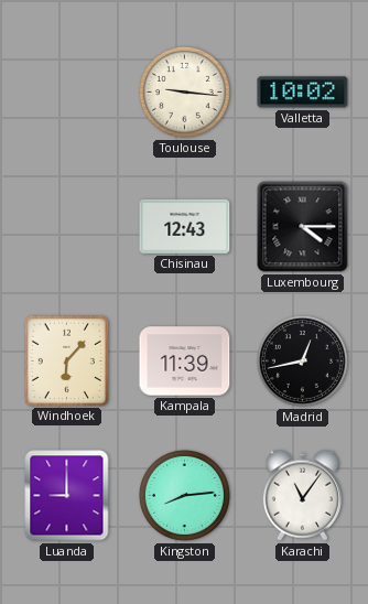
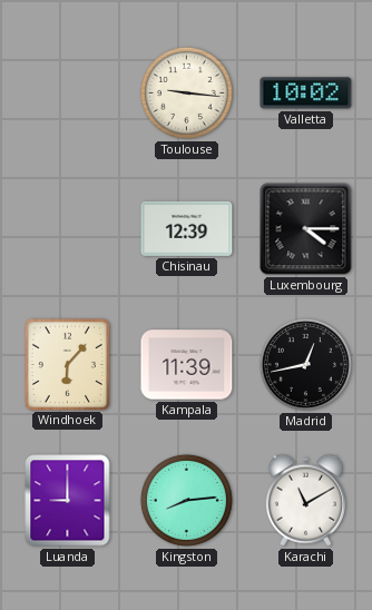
Chisinau: 12:43 -> 12:39
Karachi: 11:06 -> 11:10
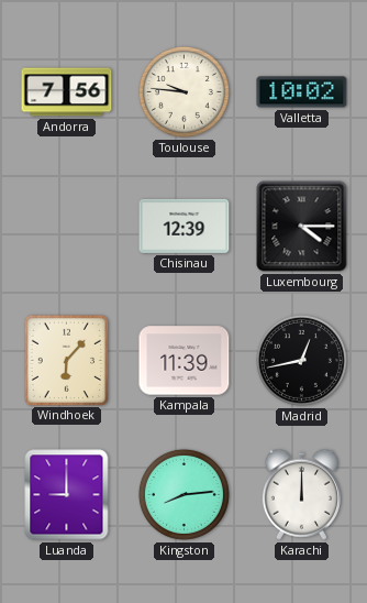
Andorra: none -> 7:56
Toulouse: 9:16 -> 9:46
Karachi: 11:10 -> 12:00
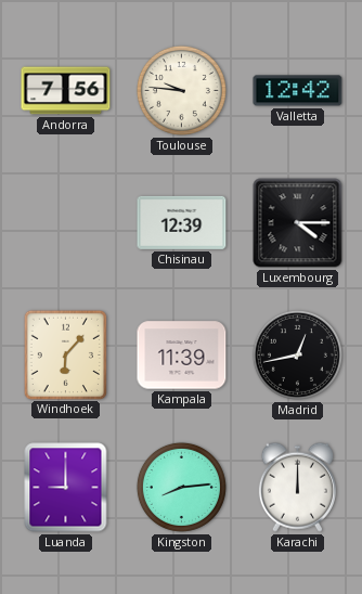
Valletta: 10:02 -> 12:42
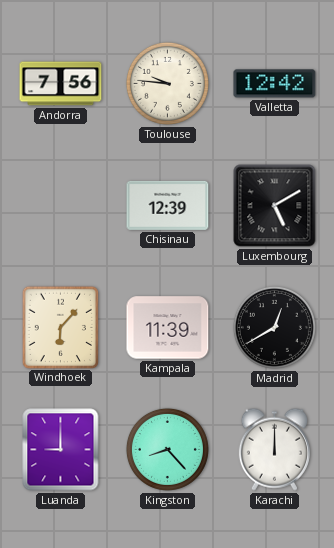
Luxembourg: 4:15 -> 5:10
Madrid: 12:43 -> 12:40
Kingston: 8:14 -> 8:23
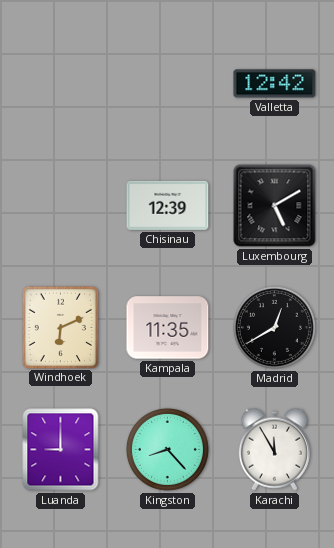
Andorra: 7:56 -> none
Toulouse: 9:46 -> none
Windhoek: 6:07 -> 6:11
Kampala: 11:39 -> 11:35
Karachi: 12:00 -> 11:55
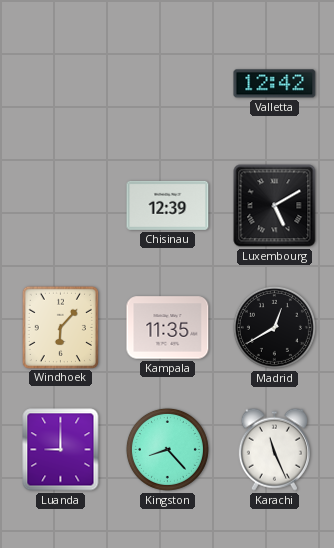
Windhoek: 6:11 -> 6:07
Karachi: 11:55 -> 11:26
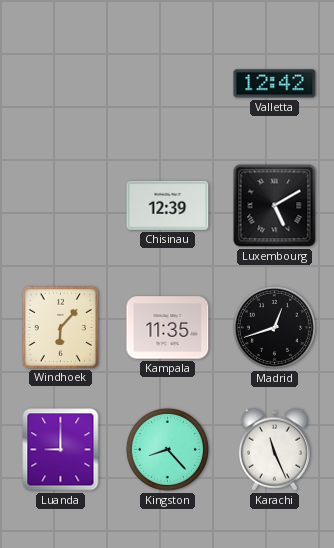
Madrid: 12:40 -> 12:42
